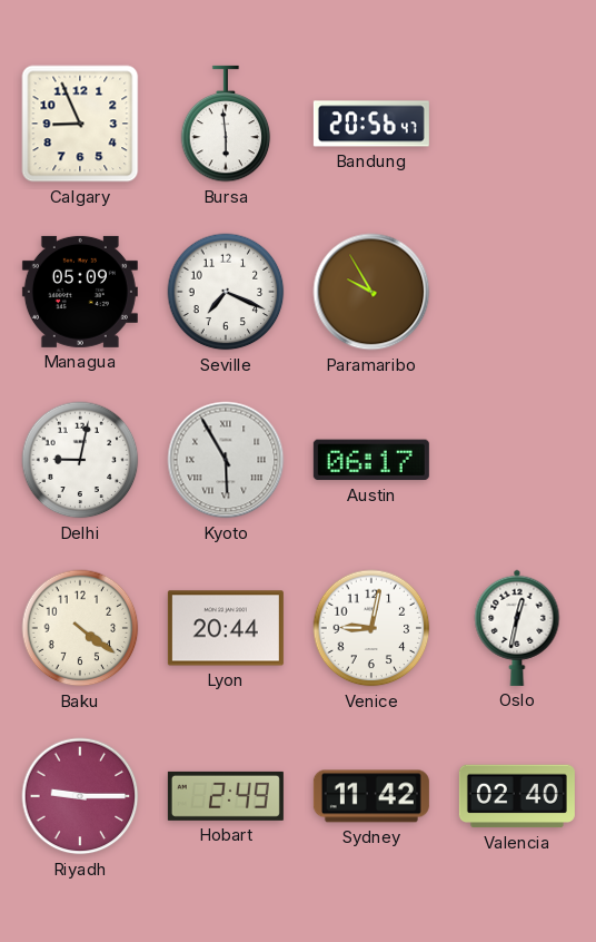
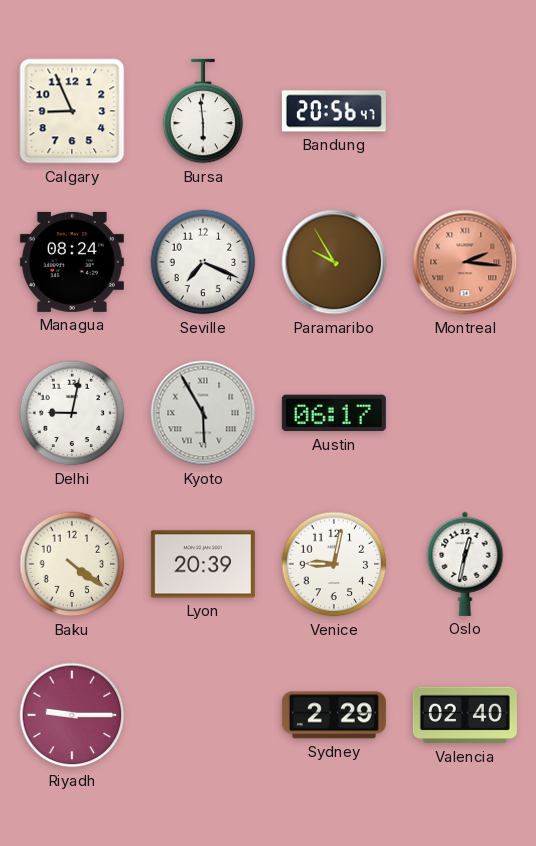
Managua: 05:09 -> 08:24
Montreal: none -> 2:16
Lyon: 20:44 -> 20:39
Hobart: 2:49 -> none
Sydney: 11:42 -> 2:29
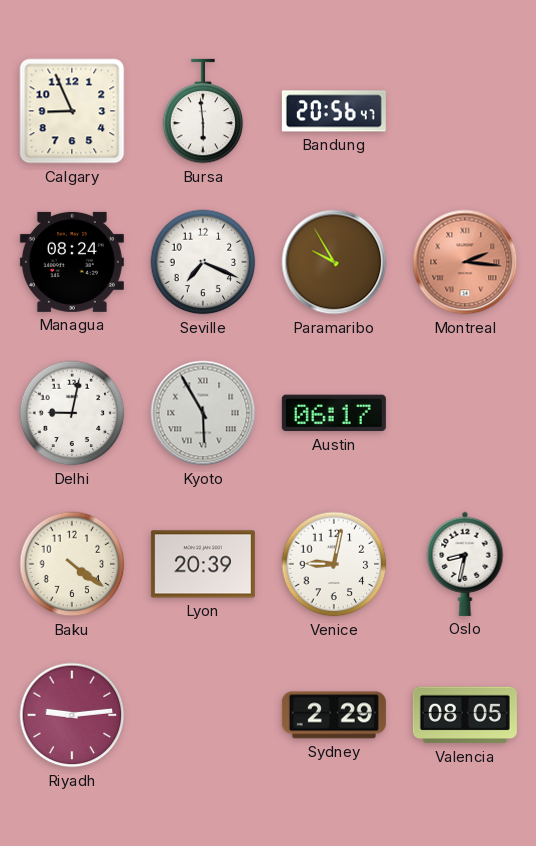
Oslo: 12:32 -> 8:32
Riyadh: 9:15 -> 9:14
Valencia: 02:40 -> 08:05
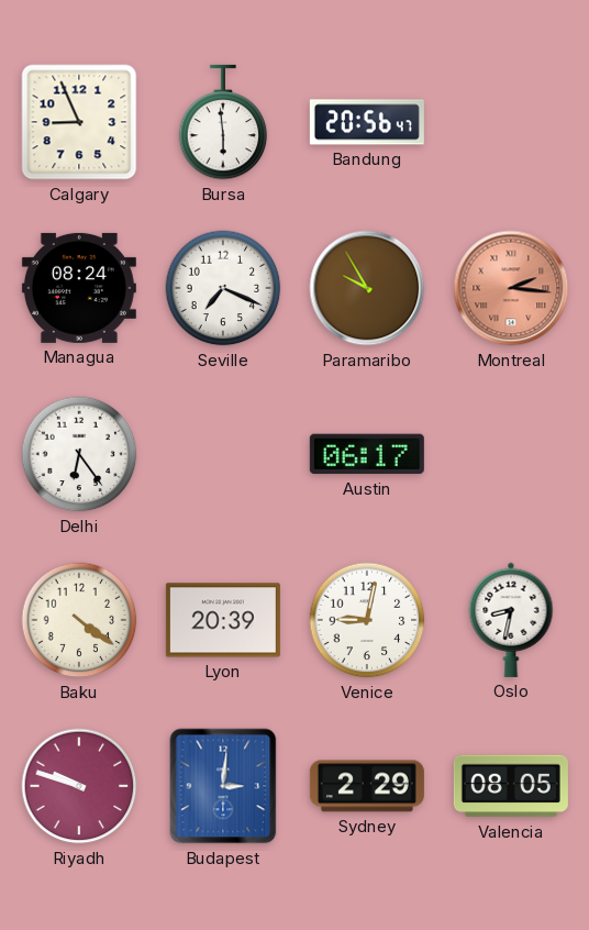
Delhi: 9:02 -> 6:24
Kyoto: 5:55 -> none
Riyadh: 9:14 -> 9:48
Budapest: none -> 3:01
